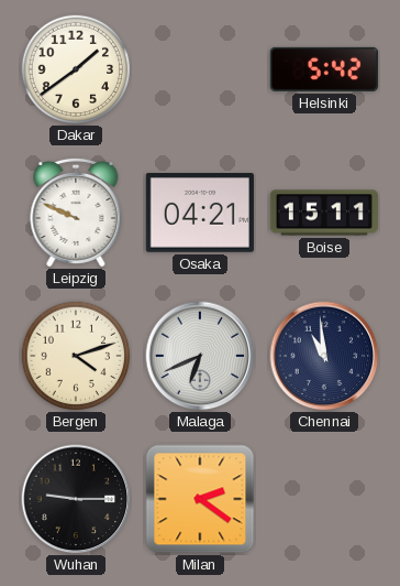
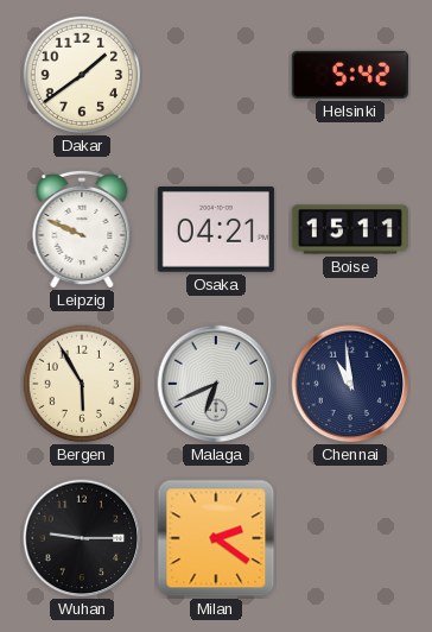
Bergen: 4:12 -> 5:55
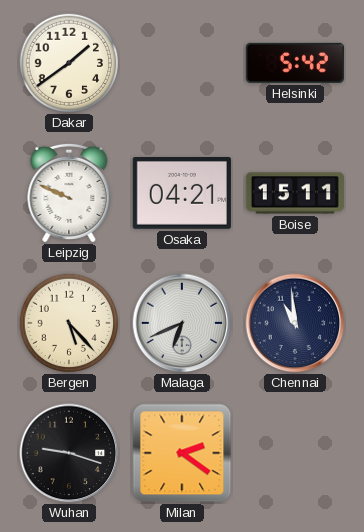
Bergen: 5:55 -> 5:23
Wuhan: 9:15 -> 9:18
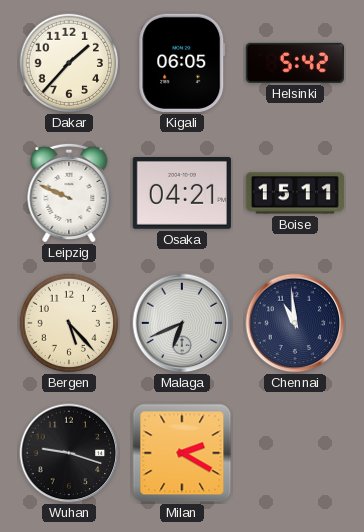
Dakar: 1:39 -> 1:37
Kigali: none -> 06:05
Milan: 2:21 -> 2:20
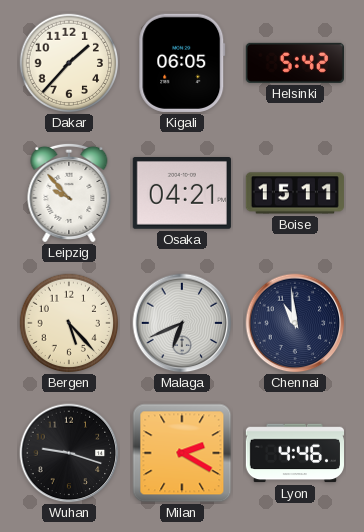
Leipzig: 9:49 -> 9:53
Lyon: none -> 4:46
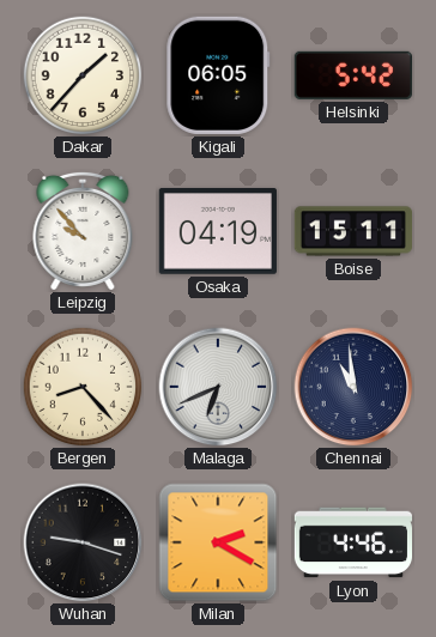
Osaka: 04:21 -> 04:19
Bergen: 5:23 -> 8:23
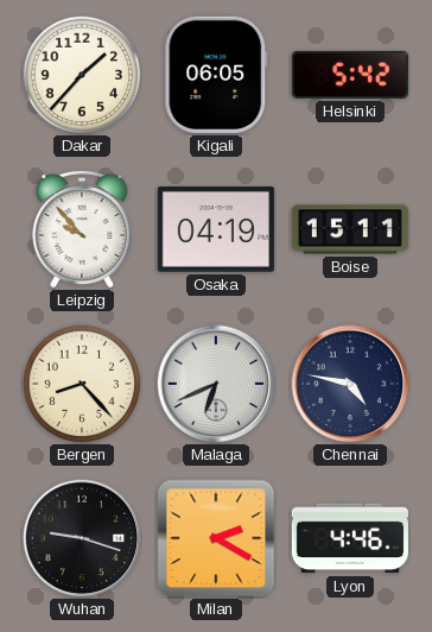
Chennai: 10:59 -> 4:47
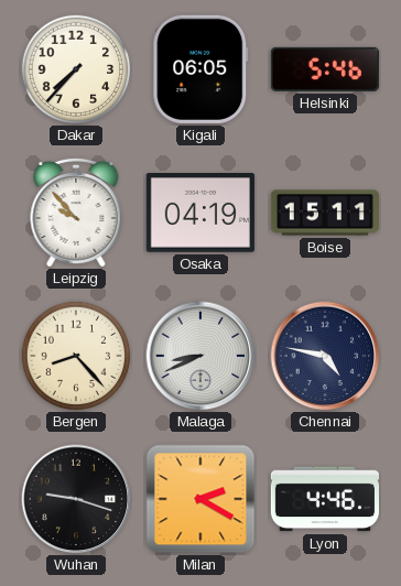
Dakar: 1:37 -> 7:37
Helsinki: 5:42 -> 5:46
Malaga: 6:41 -> 8:41
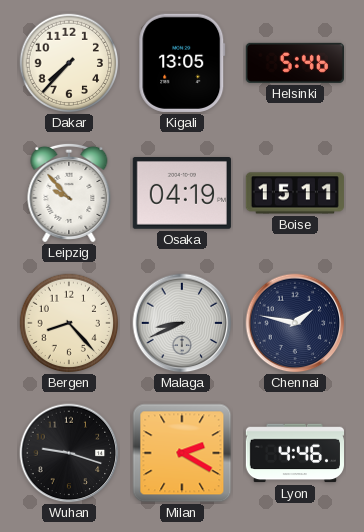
Kigali: 06:05 -> 13:05
Chennai: 4:47 -> 1:47
